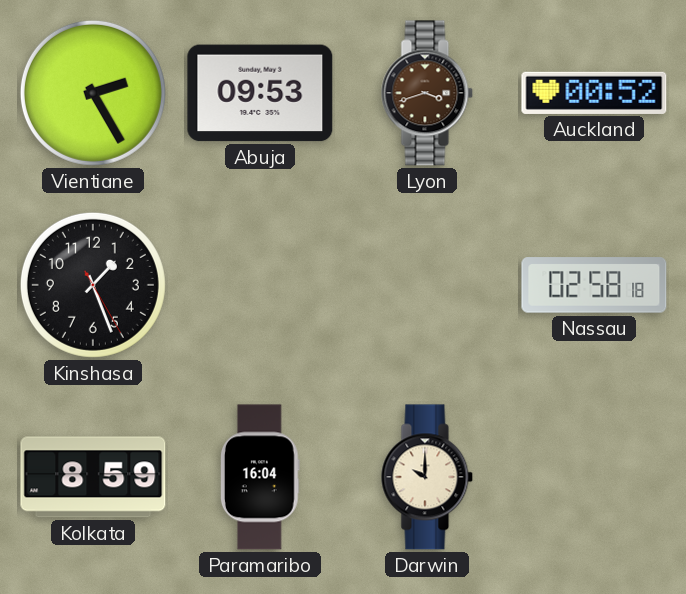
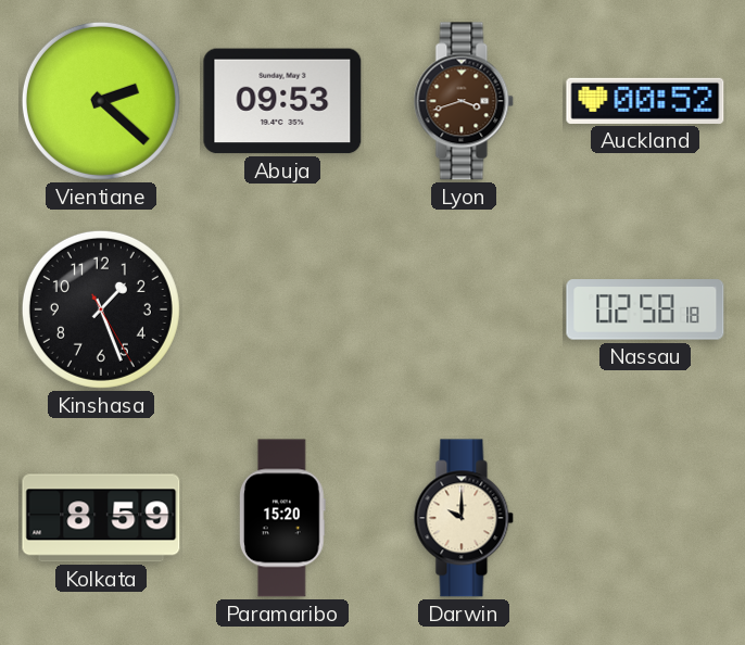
Vientiane: 2:25 -> 2:22
Paramaribo: 16:04 -> 15:20
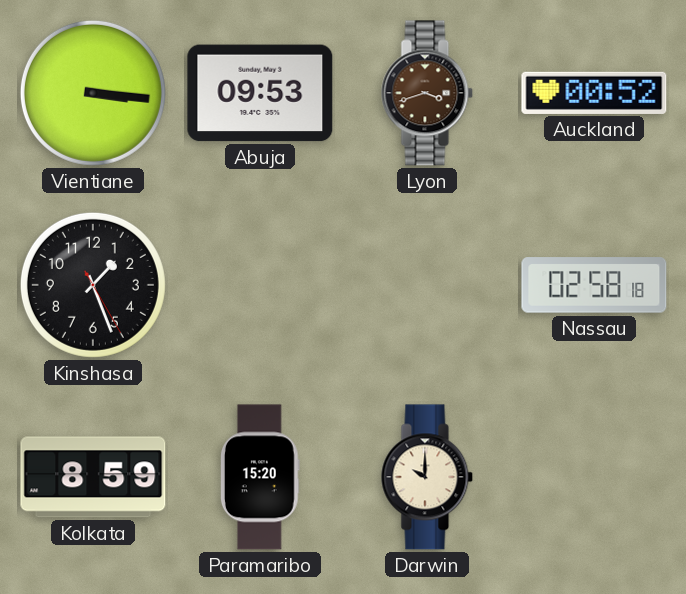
Vientiane: 2:22 -> 3:16
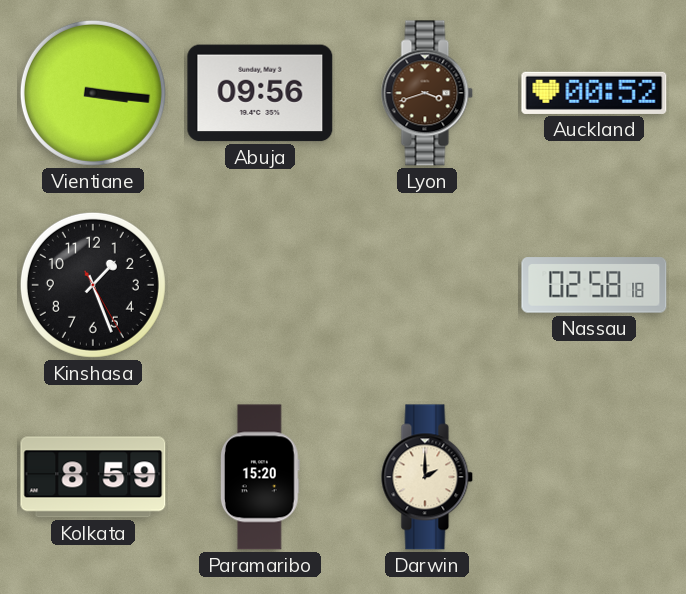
Abuja: 09:53 -> 09:56
Darwin: 10:00 -> 2:00
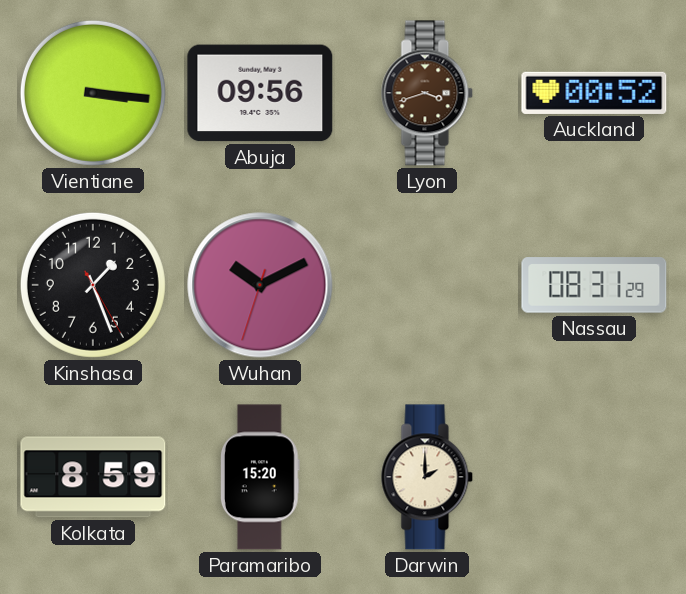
Wuhan: none -> 10:10
Nassau: 02:58 -> 08:31
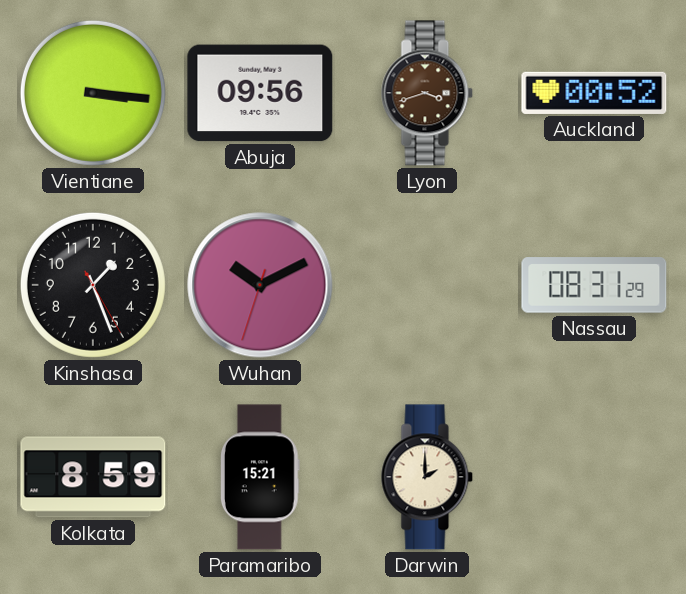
Paramaribo: 15:20 -> 15:21
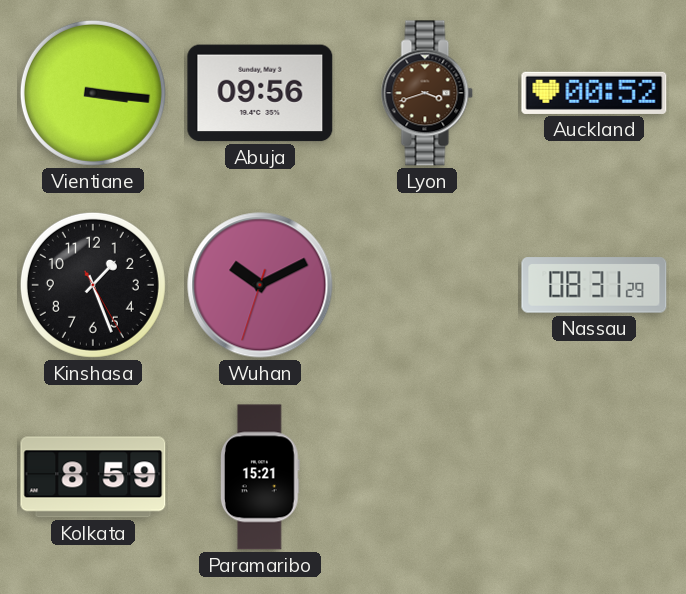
Darwin: 2:00 -> none
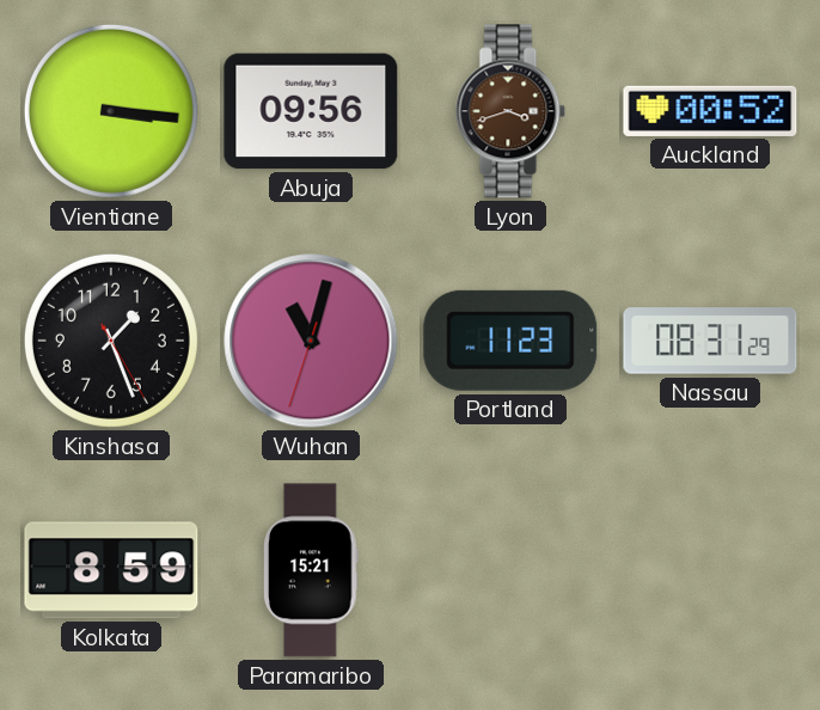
Wuhan: 10:10 -> 11:02
Portland: none -> 11:23
